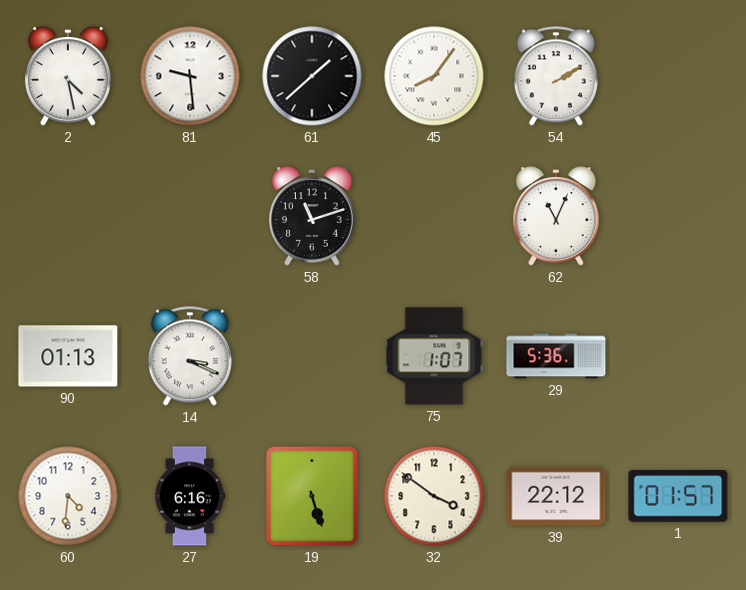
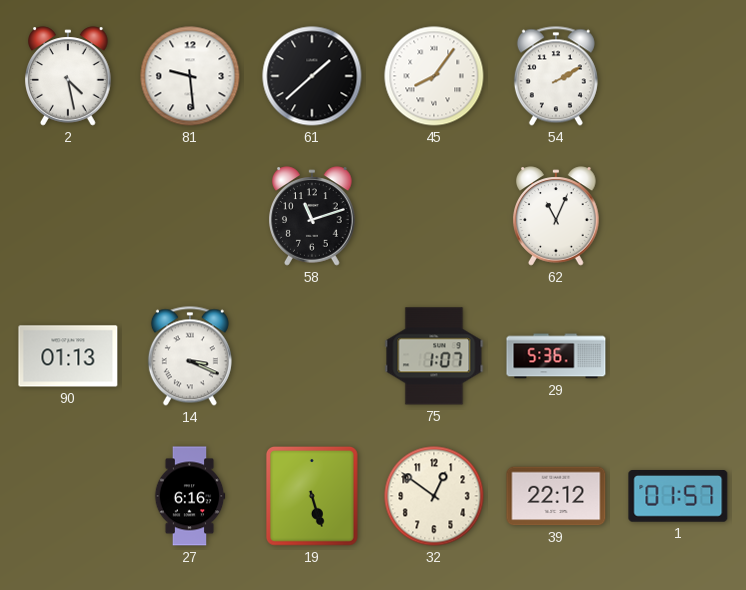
60: 4:31 -> none
32: 3:51 -> 12:51
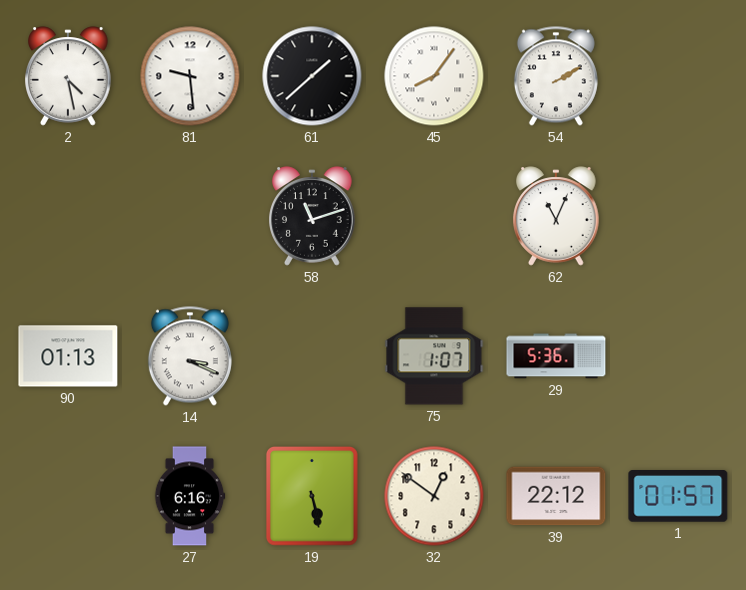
19: 5:27 -> 5:28
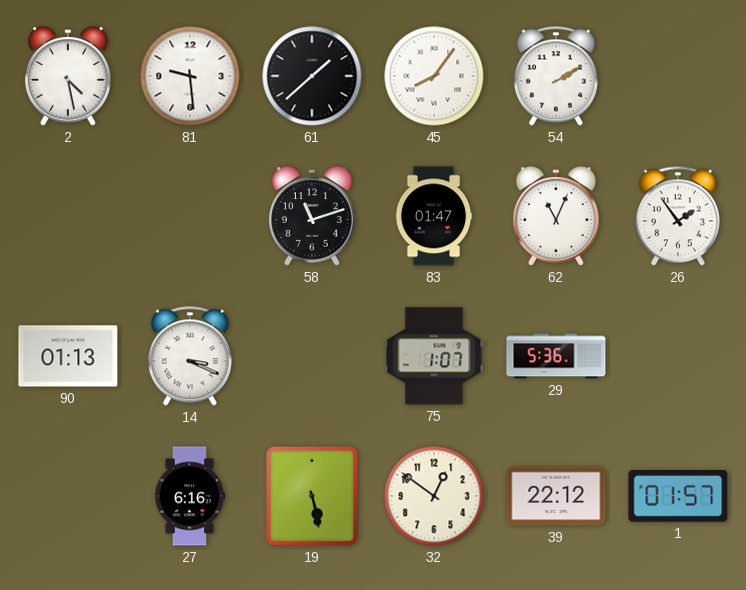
83: none -> 01:47
26: none -> 1:54
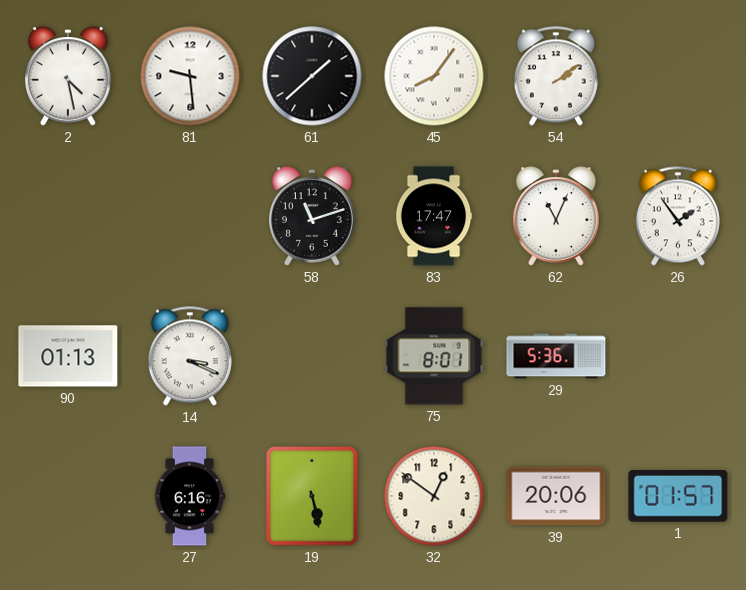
54: 2:10 -> 2:09
83: 01:47 -> 17:47
75: 1:07 -> 8:01
39: 22:12 -> 20:06
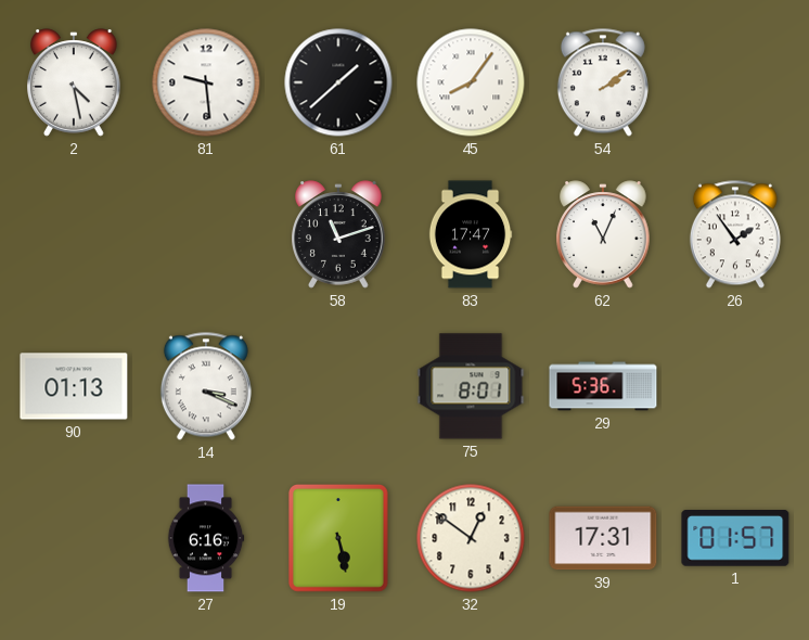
39: 20:06 -> 17:31
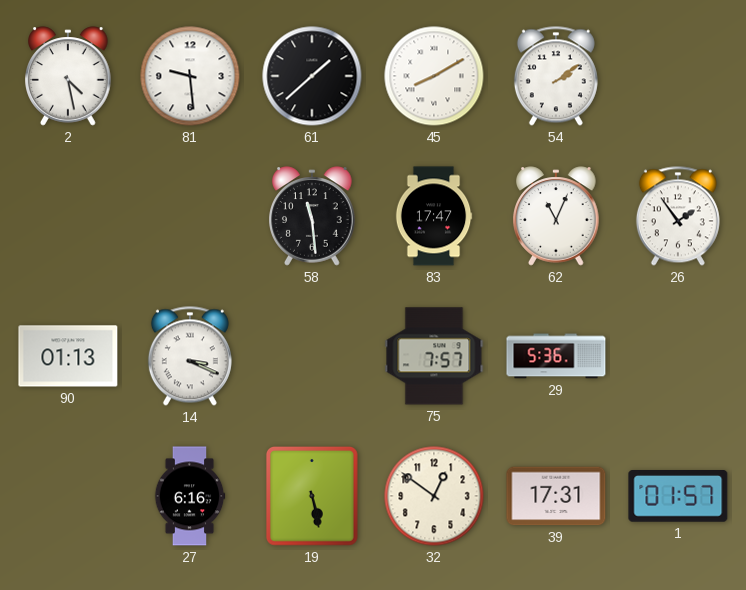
45: 8:06 -> 8:10
58: 11:12 -> 11:29
75: 8:01 -> 7:57
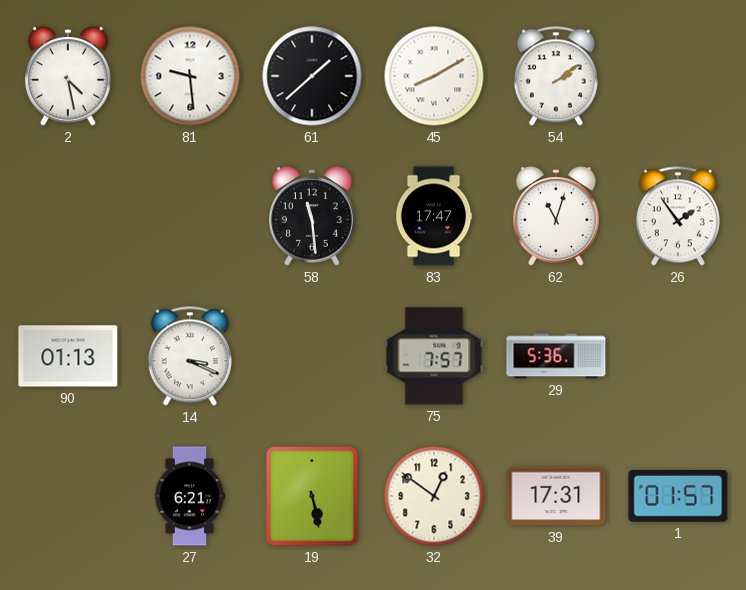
62: 11:04 -> 11:03
27: 6:16 -> 6:21
